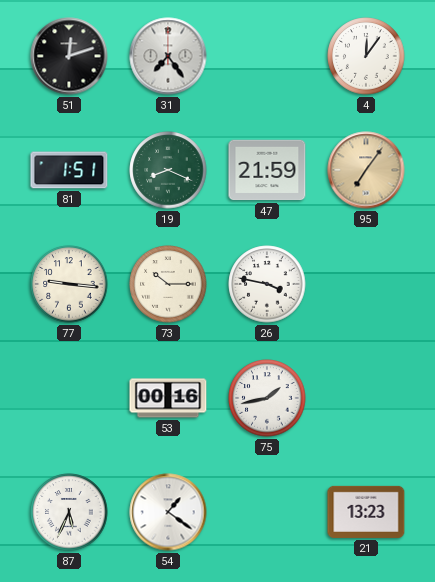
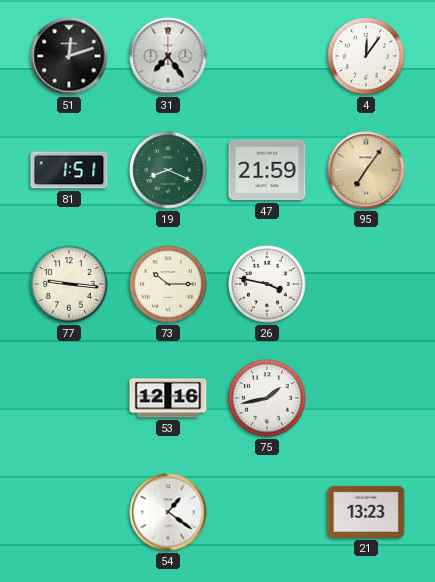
53: 00:16 -> 12:16
87: 5:34 -> none
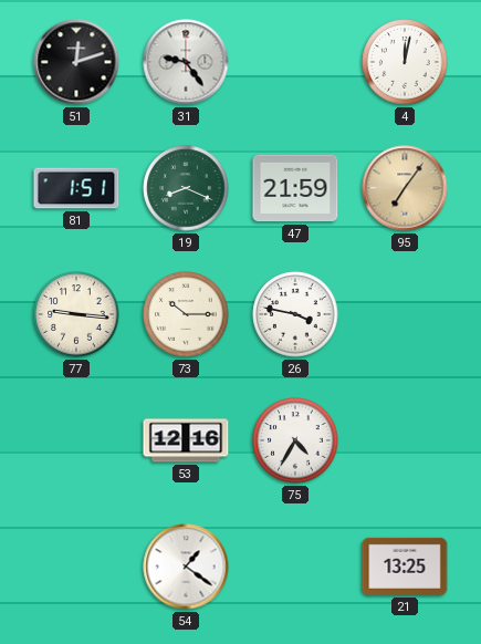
31: 7:24 -> 9:24
4: 12:06 -> 12:02
75: 1:43 -> 4:35
21: 13:23 -> 13:25
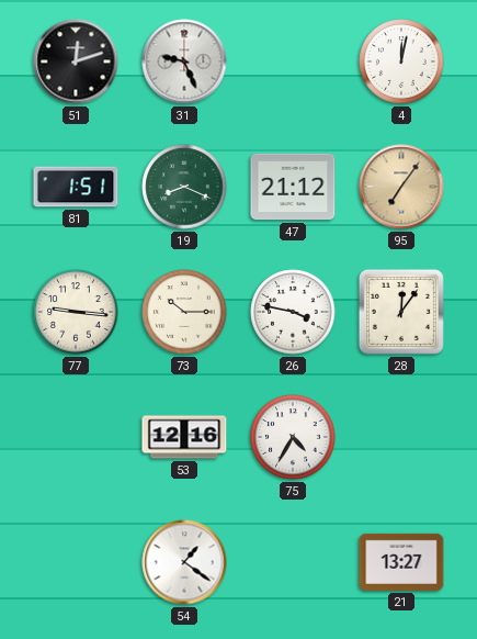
31: 9:24 -> 9:26
47: 21:59 -> 21:12
28: none -> 12:06
21: 13:25 -> 13:27
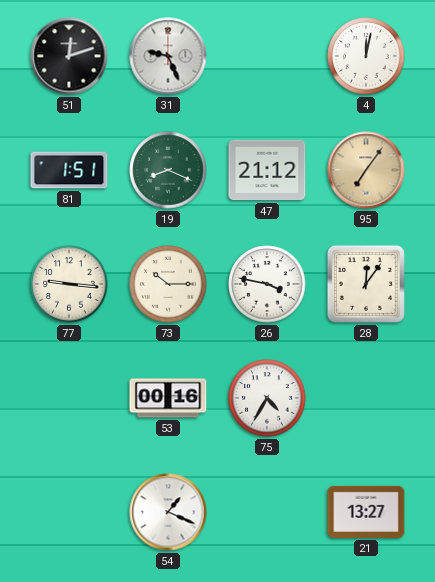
53: 12:16 -> 00:16
54: 1:21 -> 1:19
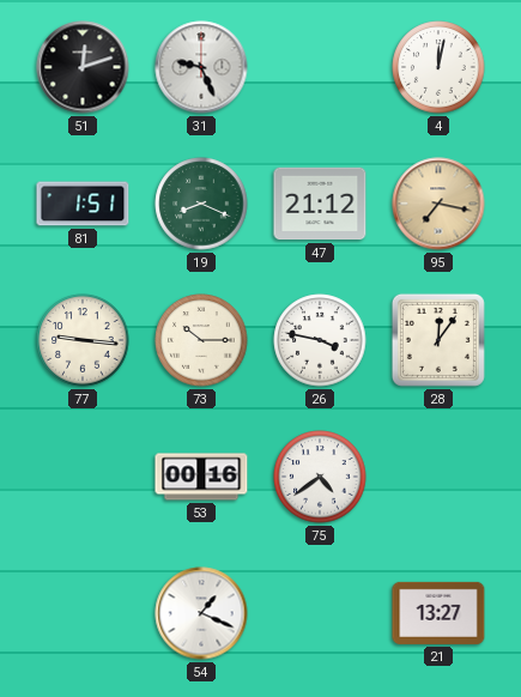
95: 7:06 -> 7:17
75: 4:35 -> 4:39
